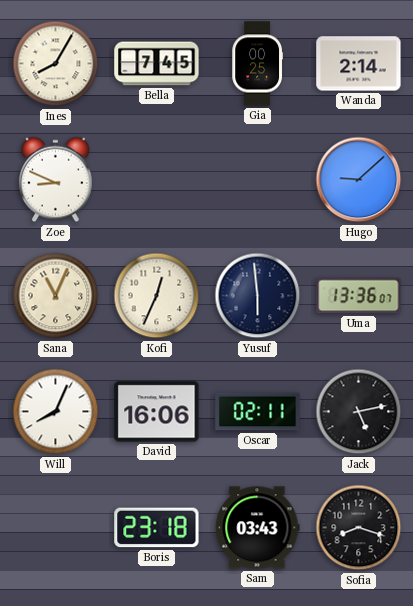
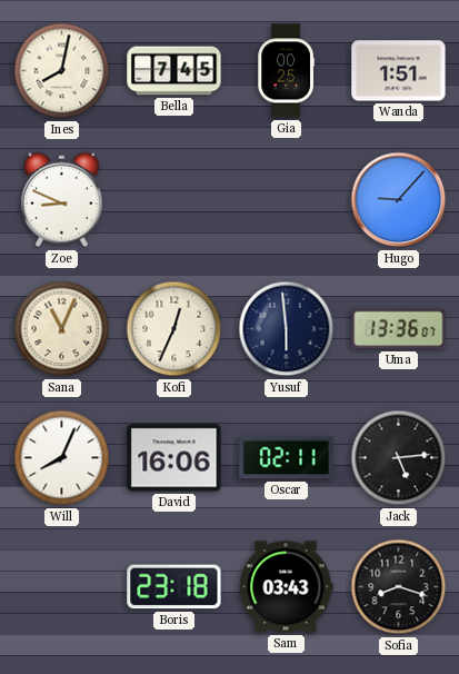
Ines: 8:05 -> 8:02
Wanda: 2:14 -> 1:51
Hugo: 9:08 -> 9:07
Jack: 5:13 -> 5:14
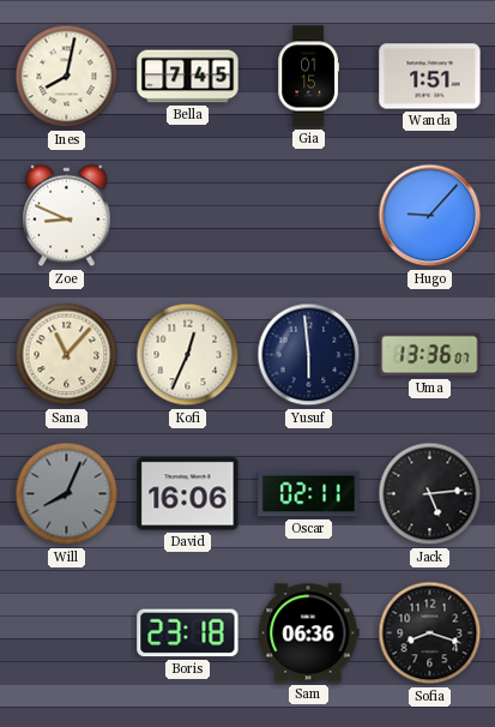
Gia: 00:25 -> 01:15
Sana: 11:04 -> 11:07
Will dial: white -> grey
Sam: 03:43 -> 06:36
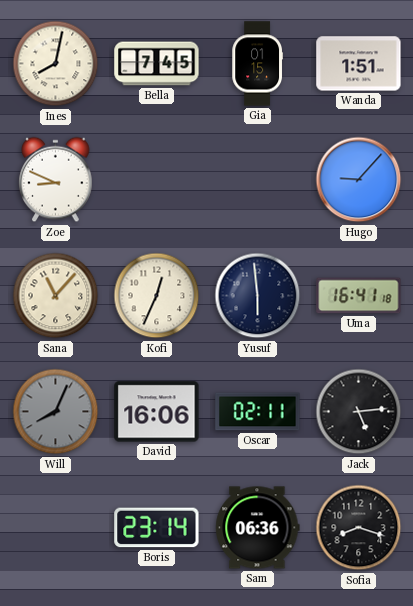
Uma: 13:36 -> 16:41
Boris: 23:18 -> 23:14
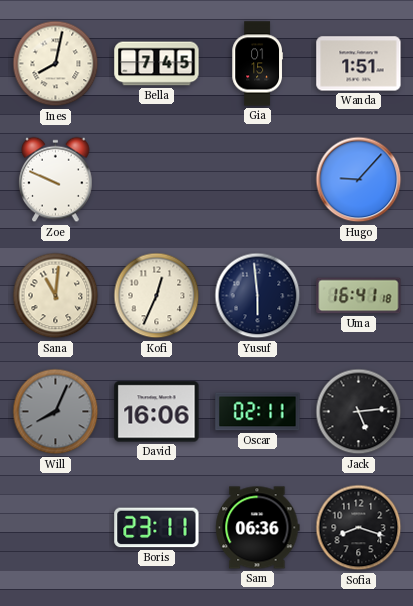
Zoe: 8:49 -> 9:49
Sana: 11:07 -> 11:01
Boris: 23:14 -> 23:11
